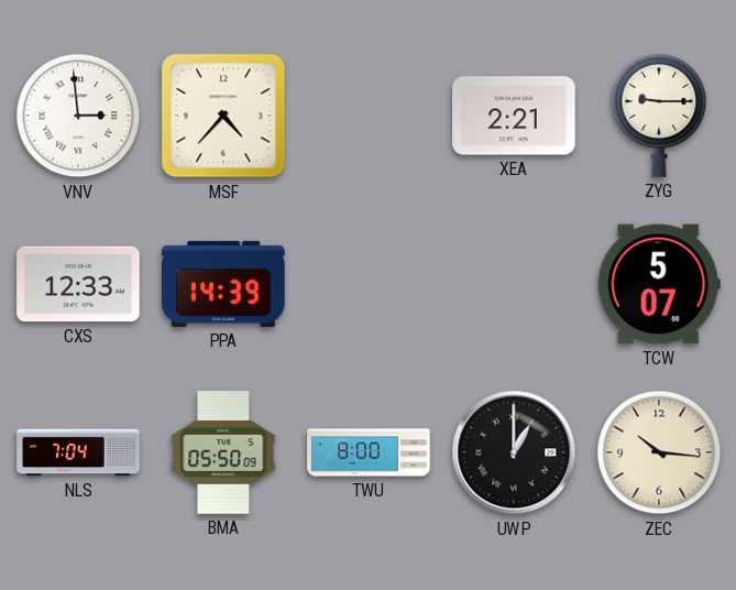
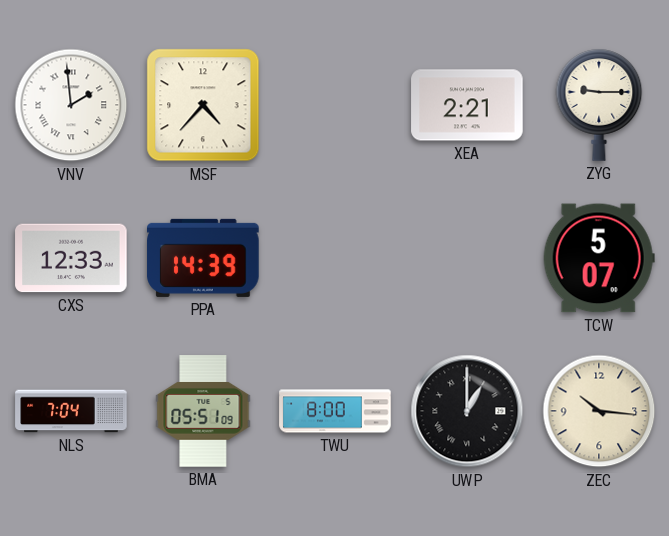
VNV: 2:59 -> 1:59
BMA: 05:50 -> 05:51
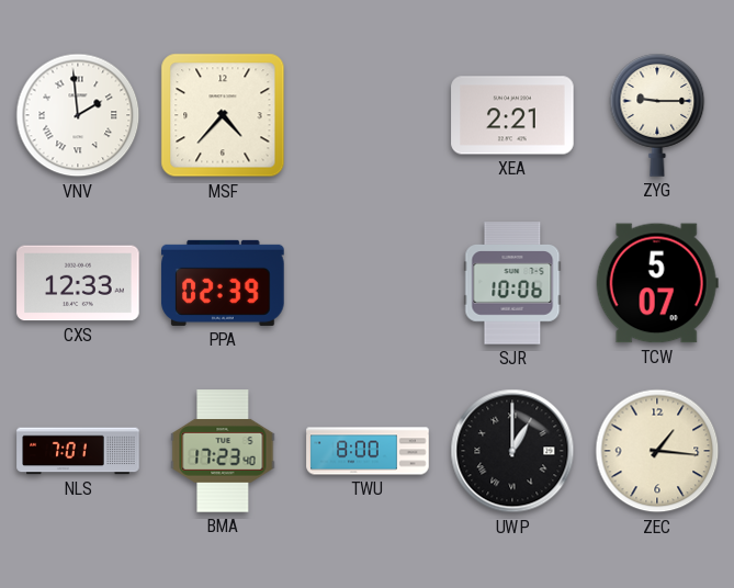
PPA: 14:39 -> 02:39
SJR: none -> 10:06
NLS: 7:04 -> 7:01
BMA: 05:51 -> 17:23
ZEC: 10:16 -> 1:16
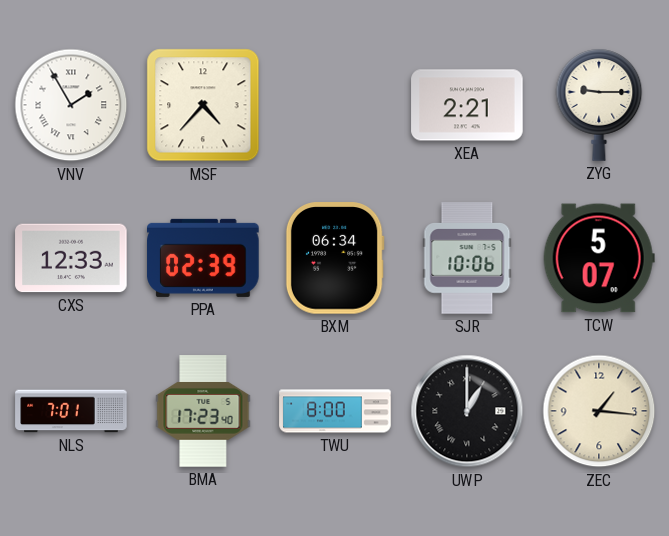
VNV: 1:59 -> 1:55
BXM: none -> 06:34
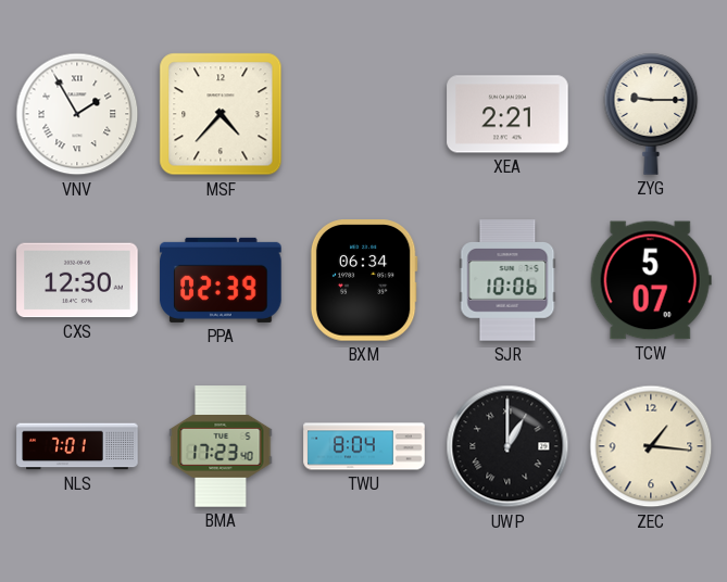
CXS: 12:33 -> 12:30
TWU: 8:00 -> 8:04
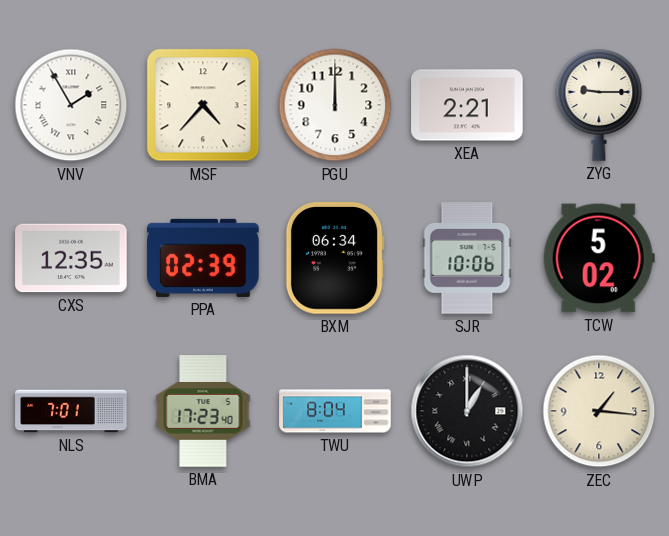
PGU: none -> 12:00
CXS: 12:30 -> 12:35
TCW: 5:07 -> 5:02
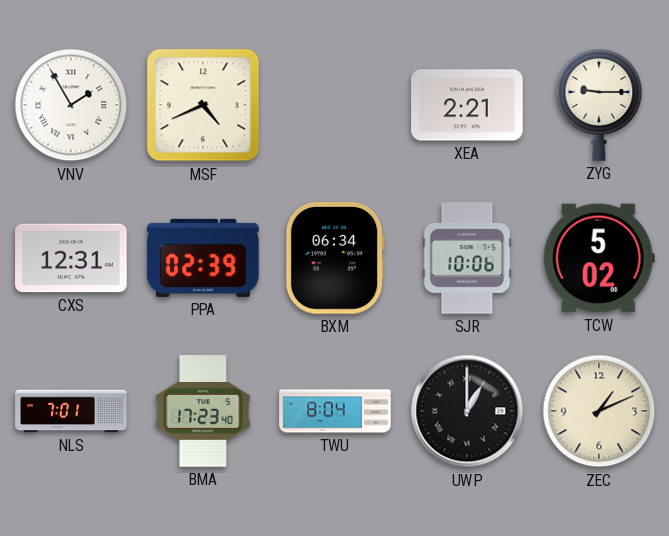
MSF: 4:37 -> 4:41
PGU: 12:00 -> none
CXS: 12:35 -> 12:31
ZEC: 1:16 -> 1:11
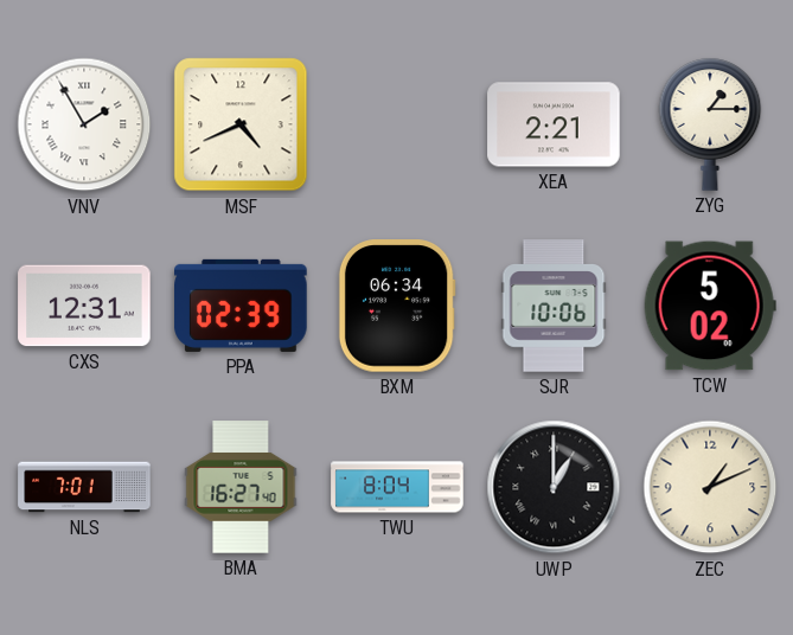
ZYG: 9:15 -> 1:15
BMA: 17:23 -> 16:27
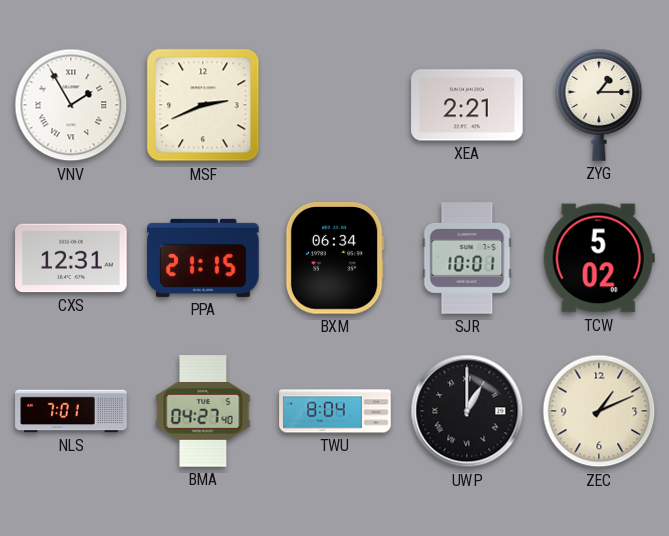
MSF: 4:41 -> 2:41
PPA: 02:39 -> 21:15
SJR: 10:06 -> 10:01
BMA: 16:27 -> 04:27
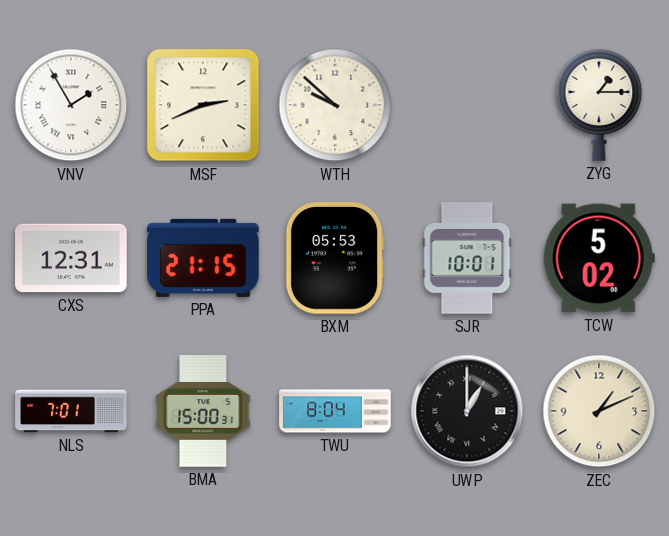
WTH: none -> 9:52
XEA: 2:21 -> none
BXM: 06:34 -> 05:53
BMA: 04:27 -> 15:00
